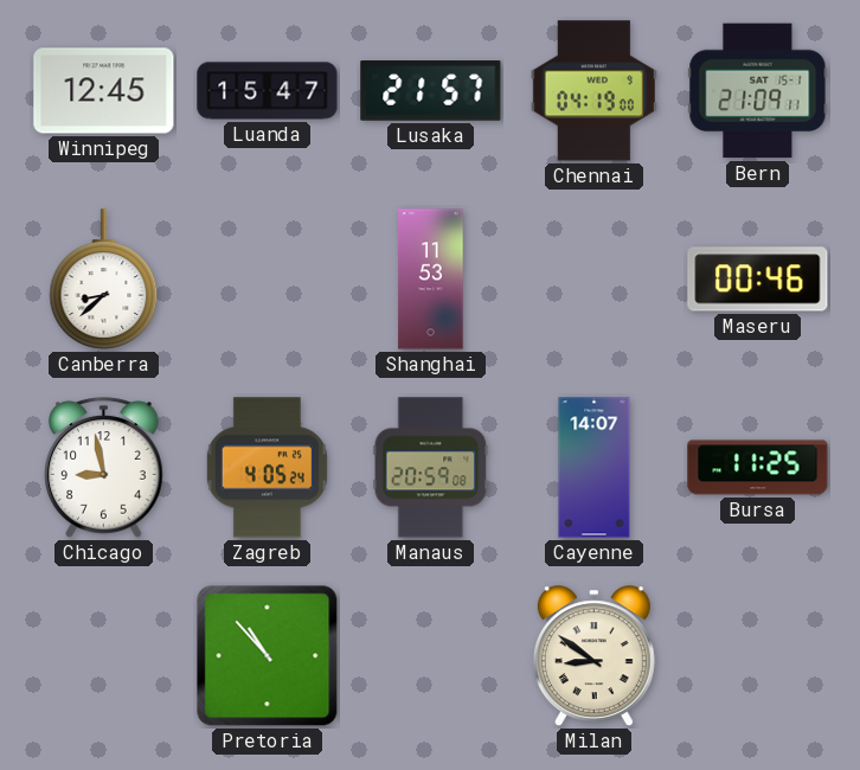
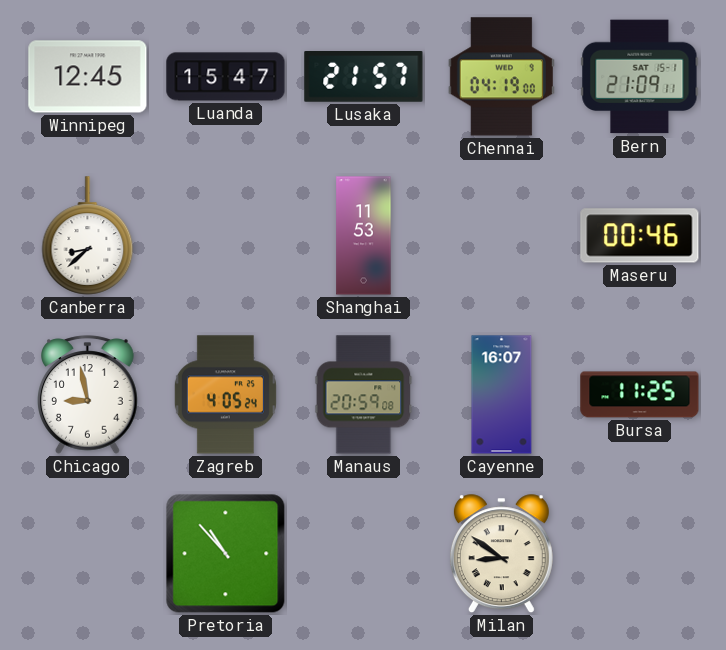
Cayenne: 14:07 -> 16:07
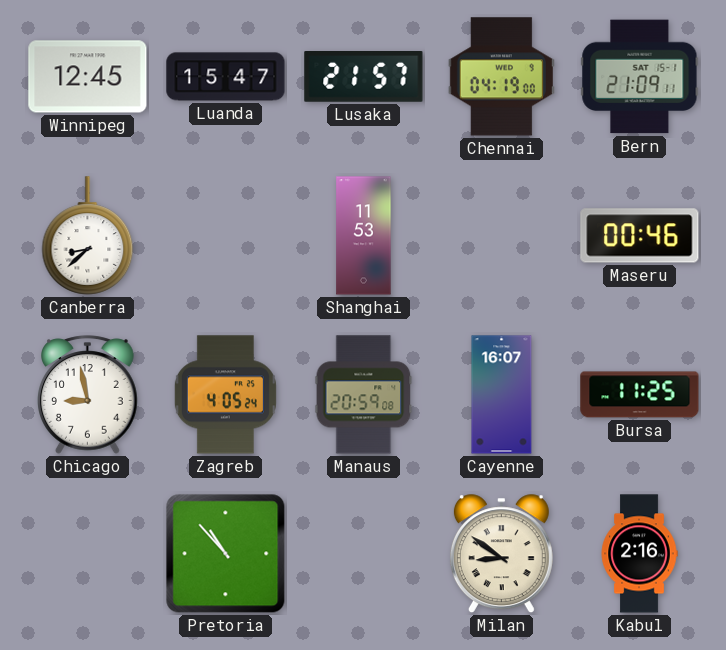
Kabul: none -> 2:16
